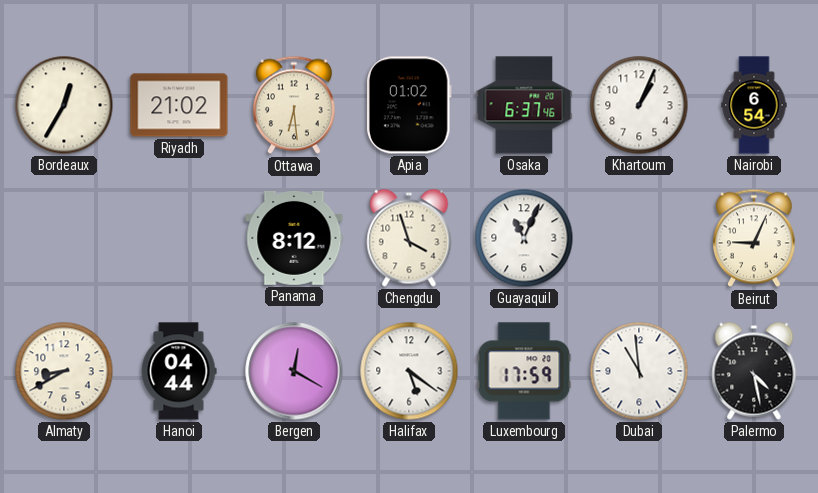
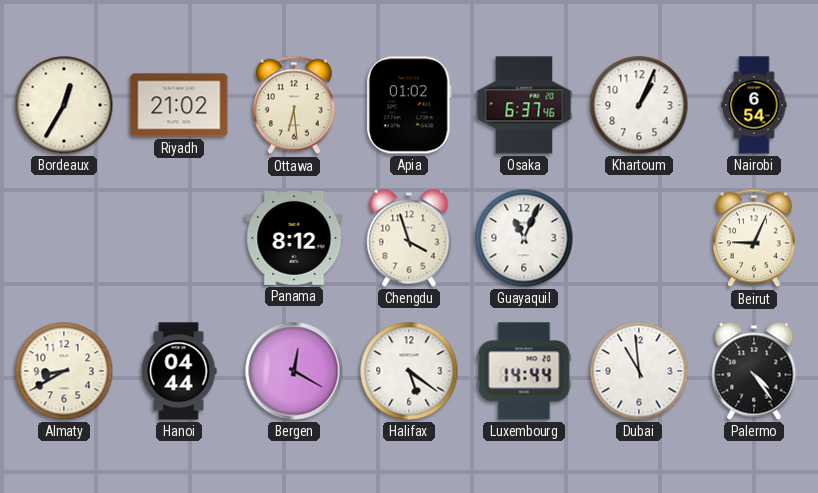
Luxembourg: 17:59 -> 14:44
Palermo: 4:28 -> 4:24
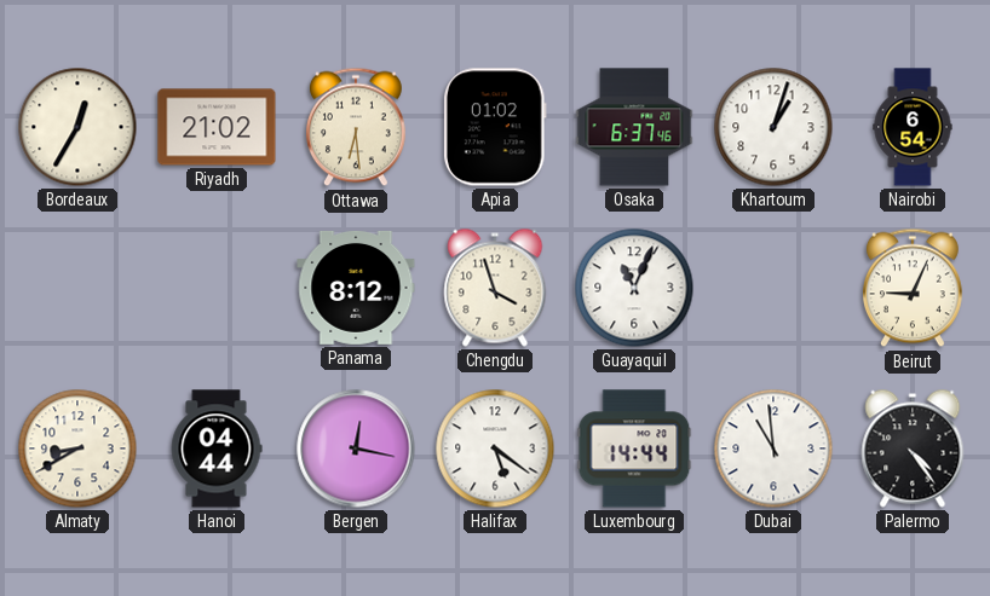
Khartoum: 1:04 -> 1:03
Bergen: 12:20 -> 12:17
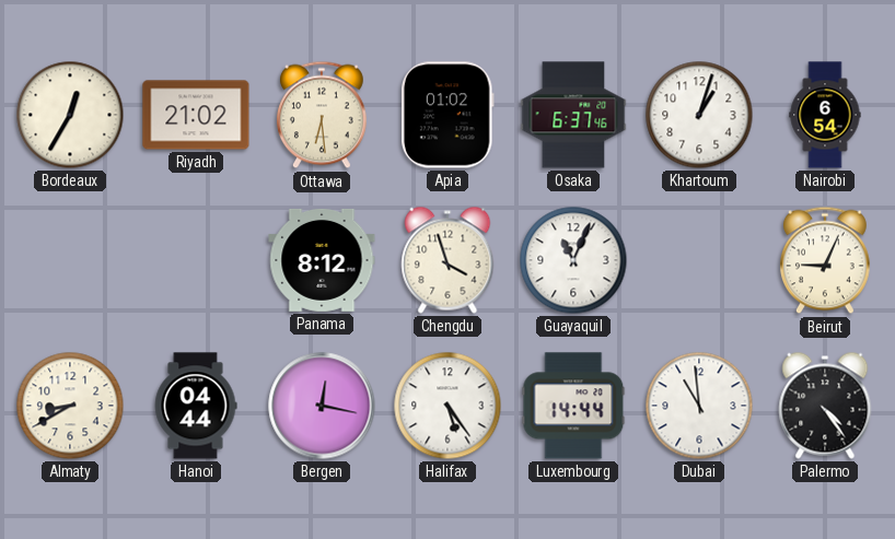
Halifax: 5:21 -> 5:24
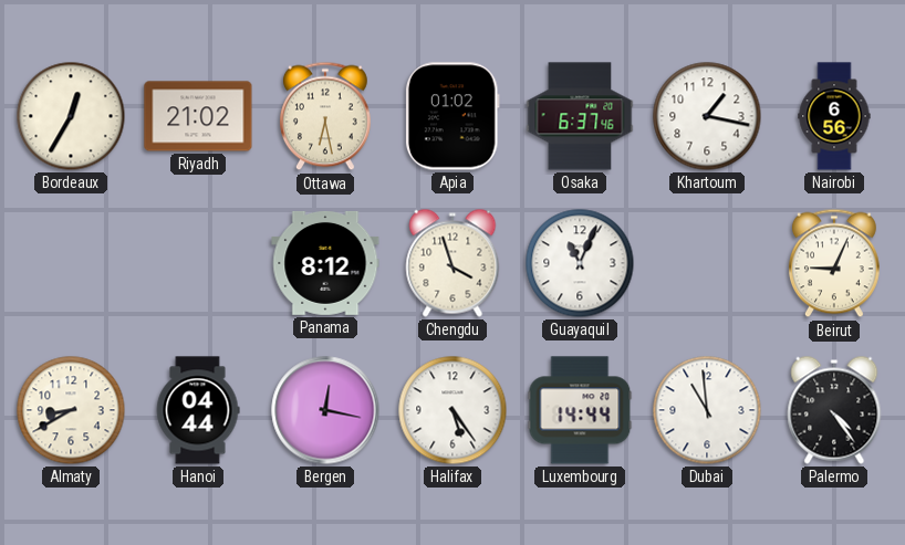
Ottawa: 6:29 -> 6:28
Khartoum: 1:03 -> 1:17
Nairobi: 6:54 -> 6:56
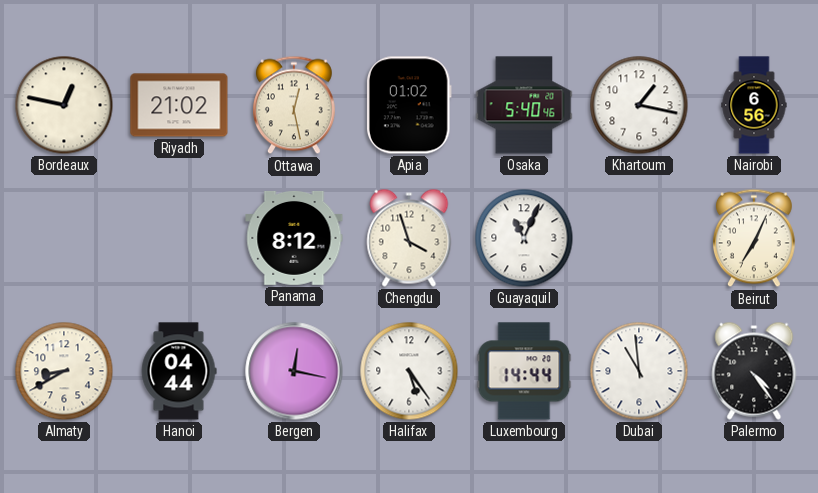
Bordeaux: 12:35 -> 12:47
Ottawa: 6:28 -> 12:28
Osaka: 6:37 -> 5:40
Beirut: 9:04 -> 7:04
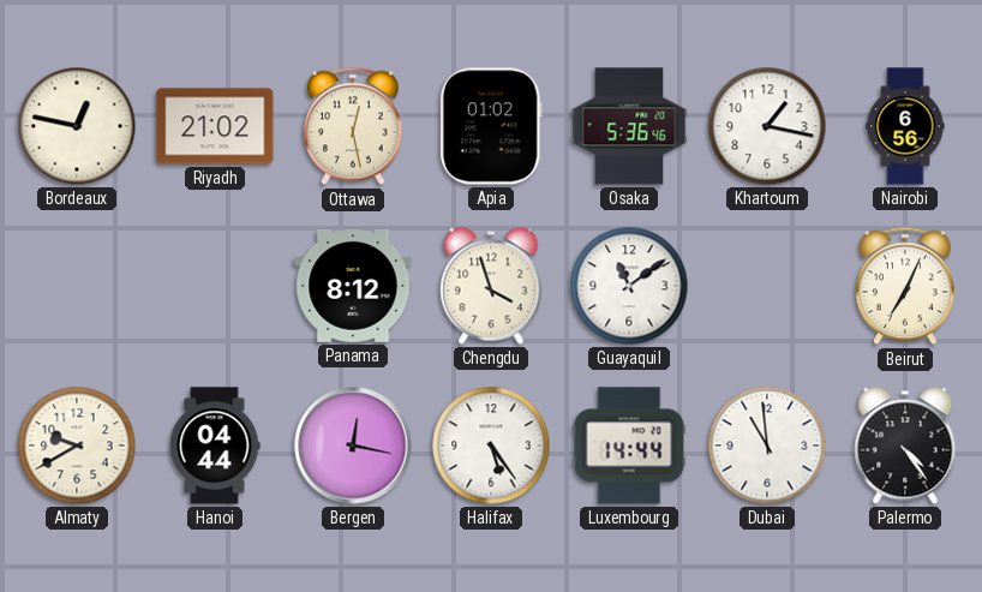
Osaka: 5:40 -> 5:36
Guayaquil: 11:04 -> 11:09
Almaty: 8:40 -> 9:40
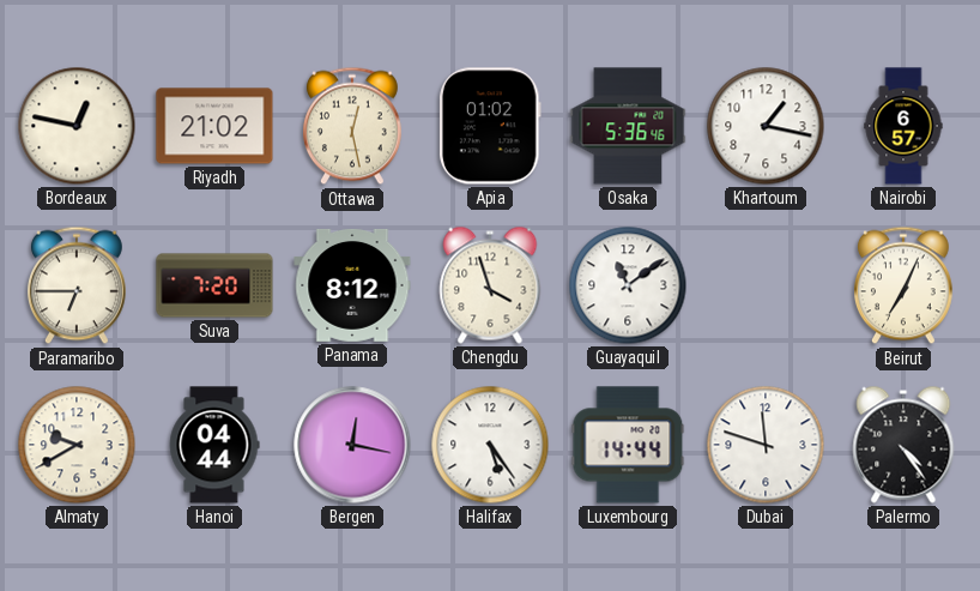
Nairobi: 6:56 -> 6:57
Paramaribo: none -> 6:45
Suva: none -> 7:20
Dubai: 10:59 -> 11:48
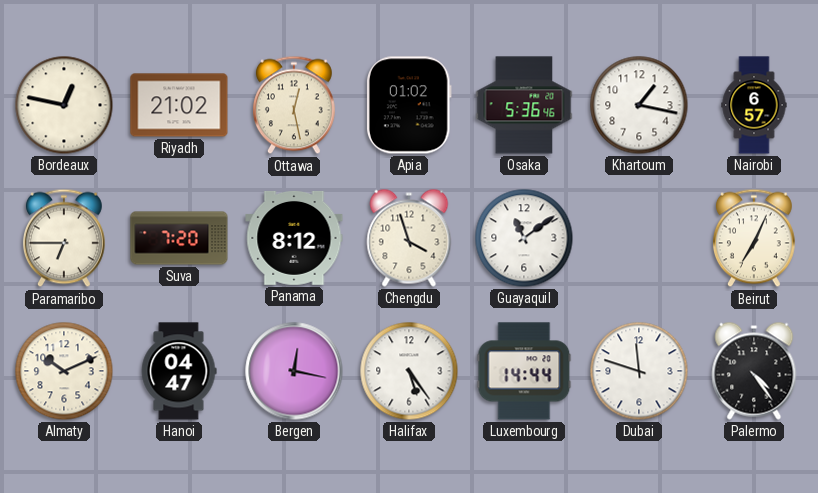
Almaty: 9:40 -> 10:11
Hanoi: 04:44 -> 04:47
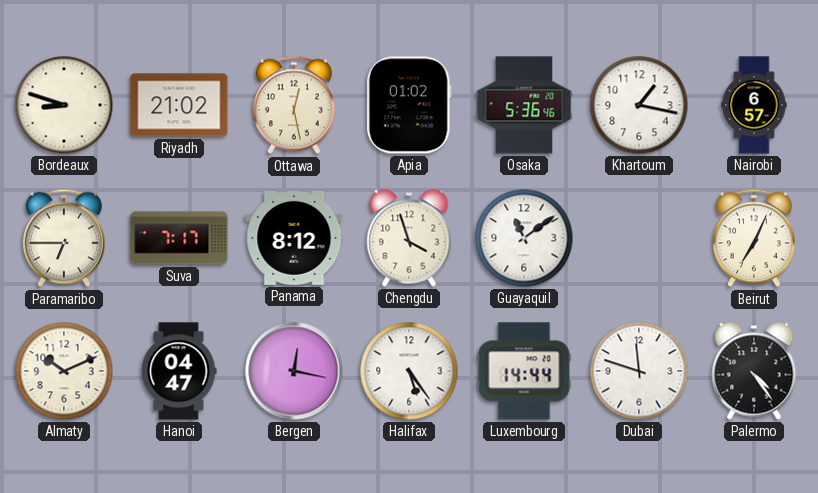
Bordeaux: 12:47 -> 8:48
Suva: 7:20 -> 7:17
